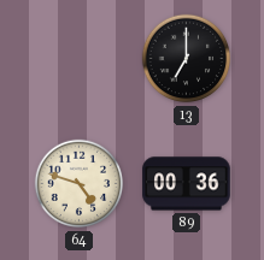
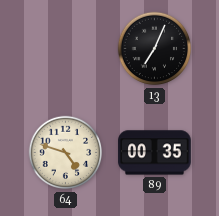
13: 7:00 -> 7:04
89: 00:36 -> 00:35
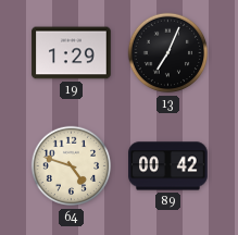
19: none -> 1:29
89: 00:35 -> 00:42
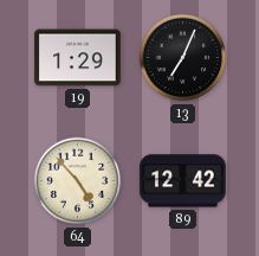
64: 4:48 -> 4:53
89: 00:42 -> 12:42
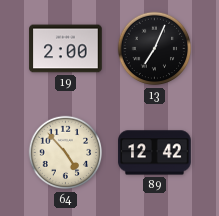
19: 1:29 -> 2:00
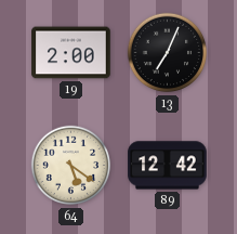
64: 4:53 -> 5:21
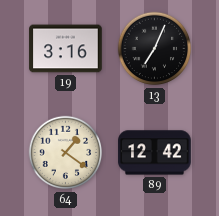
19: 2:00 -> 3:16
64: 5:21 -> 1:21
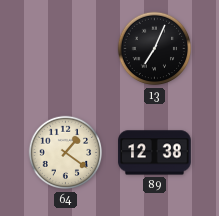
19: 3:16 -> none
89: 12:42 -> 12:38
